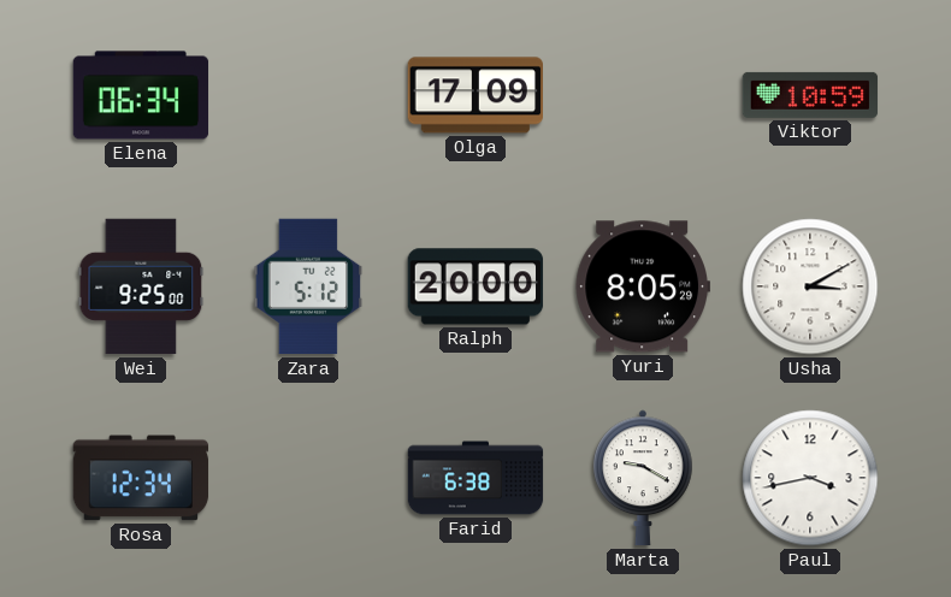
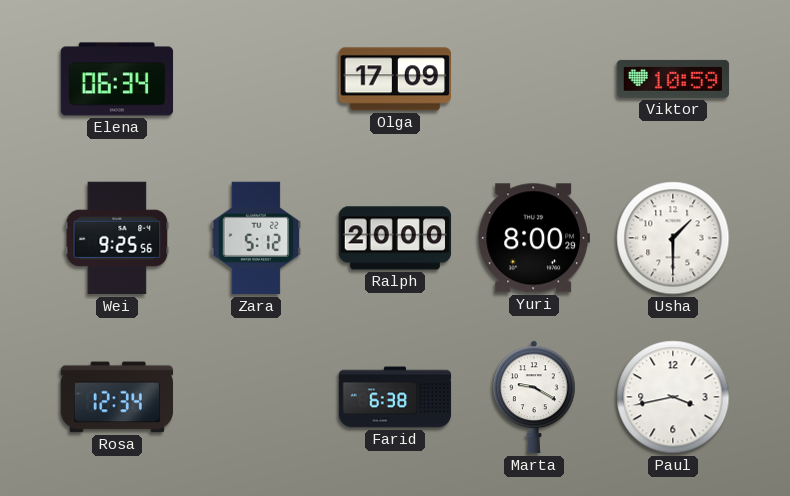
Wei: 9:25:00 -> 9:25:56
Yuri: 8:05 -> 8:00
Usha: 3:10 -> 1:30
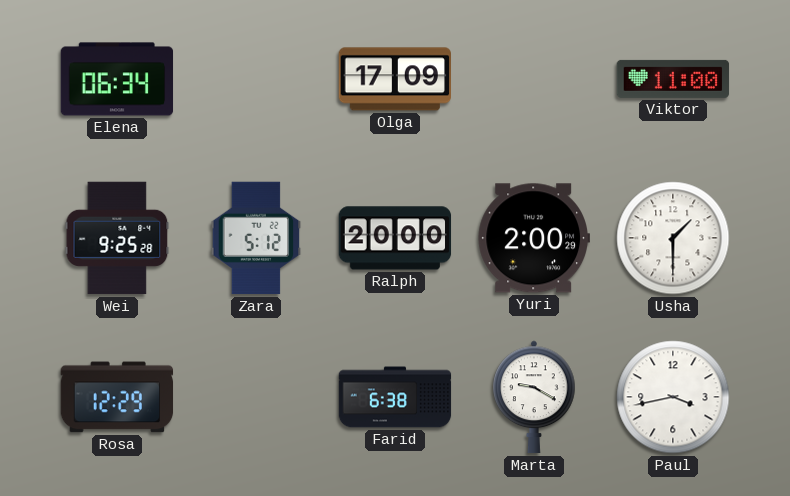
Viktor: 10:59 -> 11:00
Wei: 9:25:56 -> 9:25:28
Yuri: 8:00 -> 2:00
Rosa: 12:34 -> 12:29
